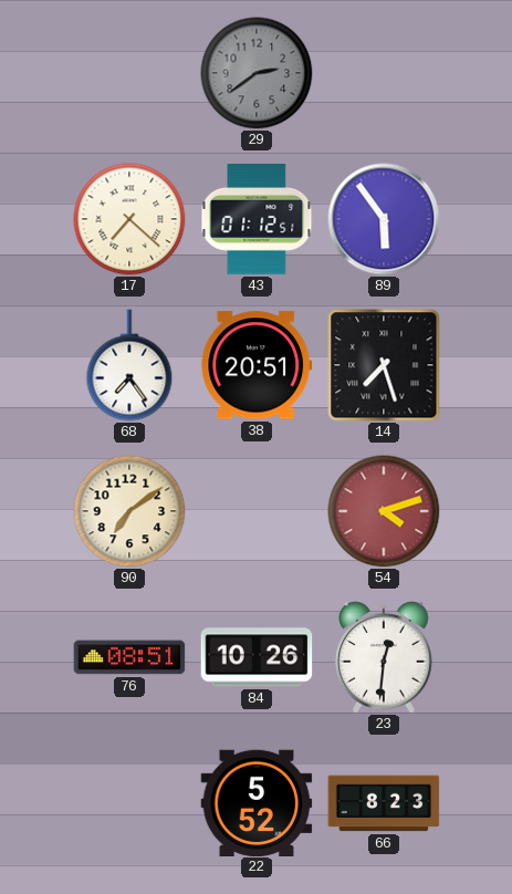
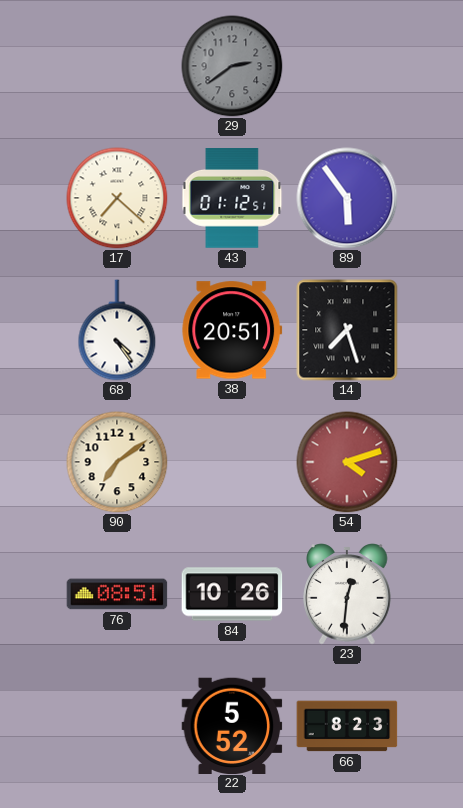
68: 7:24 -> 4:24
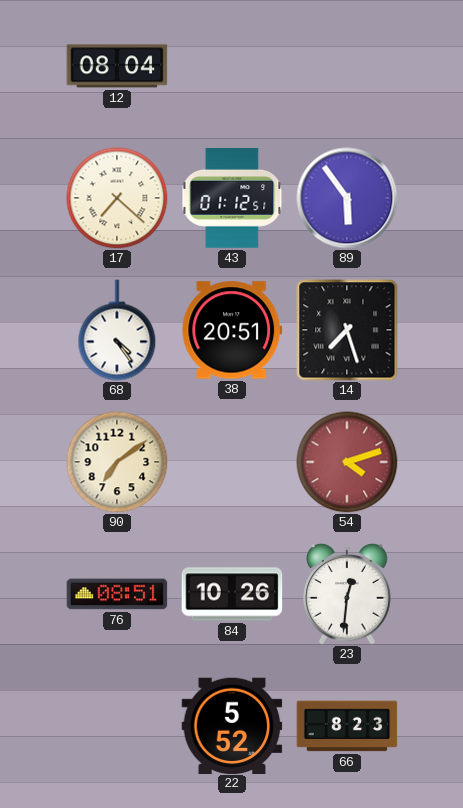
12: none -> 08:04
29: 2:39 -> none
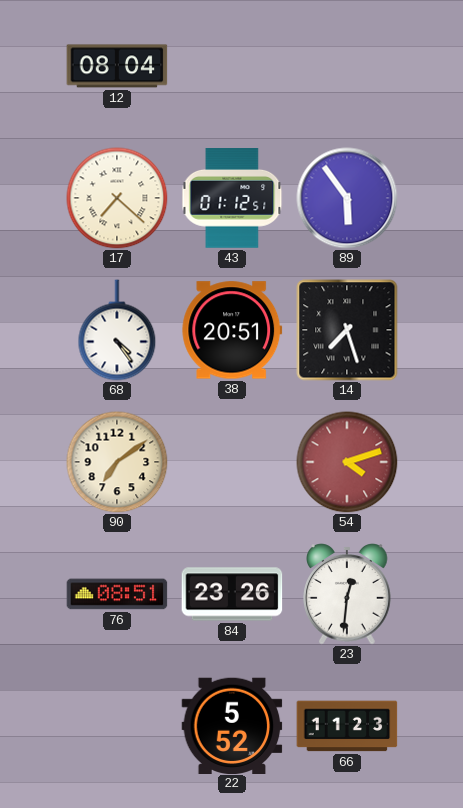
84: 10:26 -> 23:26
66: 8:23 -> 11:23
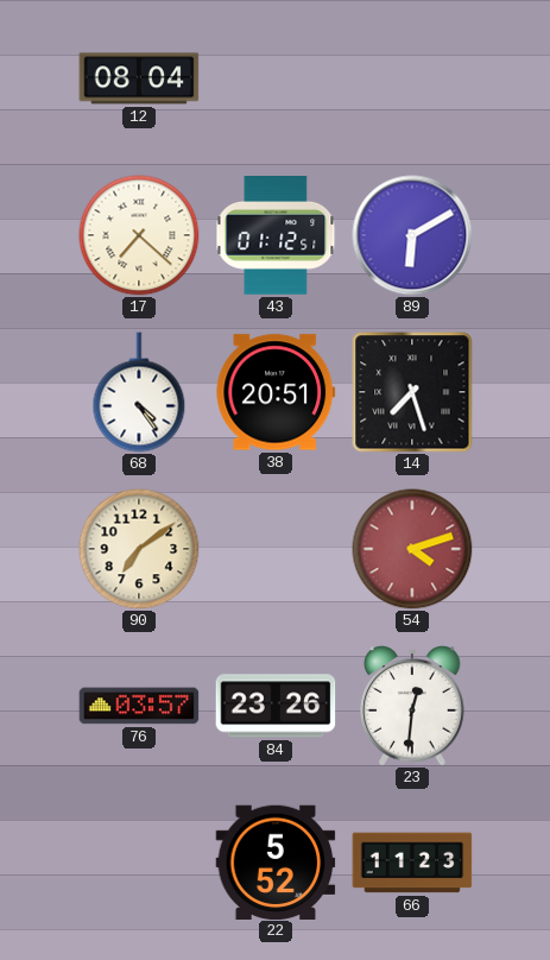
89: 5:54 -> 6:10
76: 08:51 -> 03:57
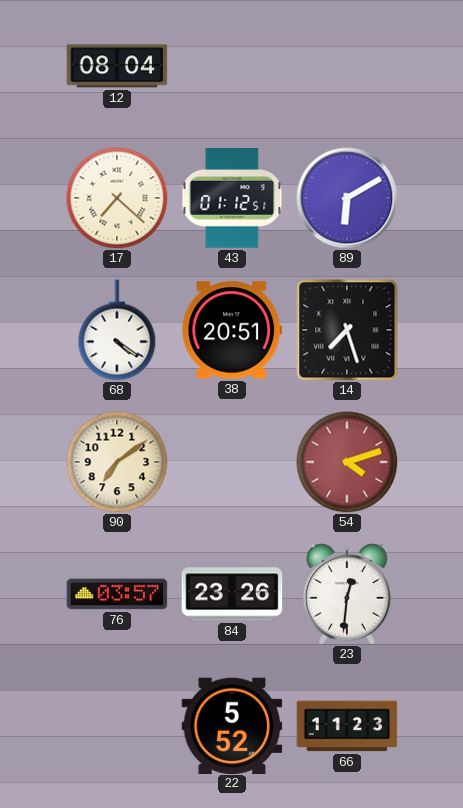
68: 4:24 -> 4:21
